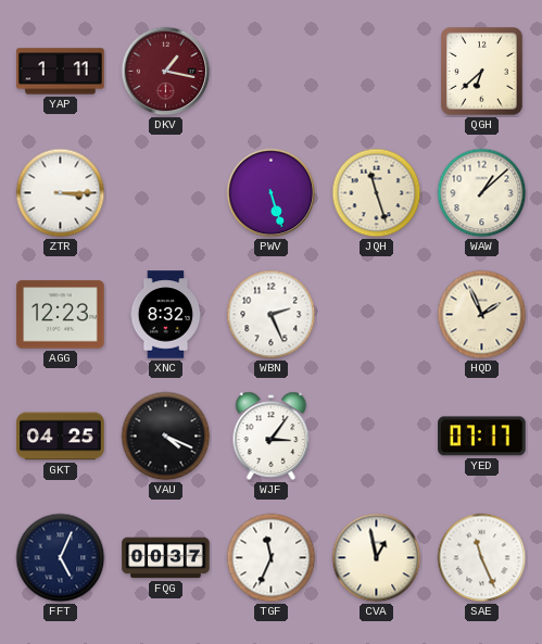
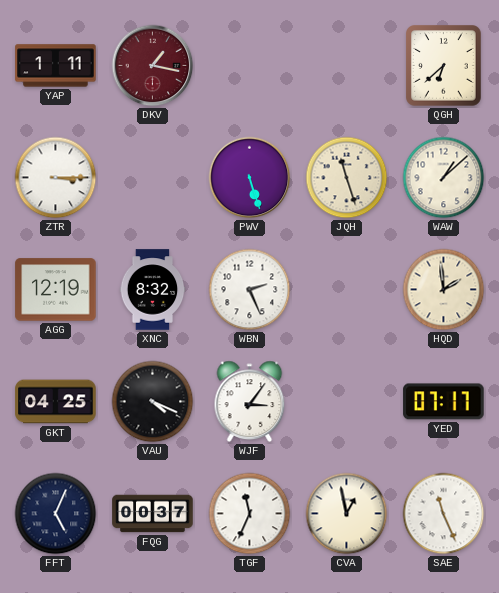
AGG: 12:23 -> 12:19
HQD: 1:56 -> 1:59
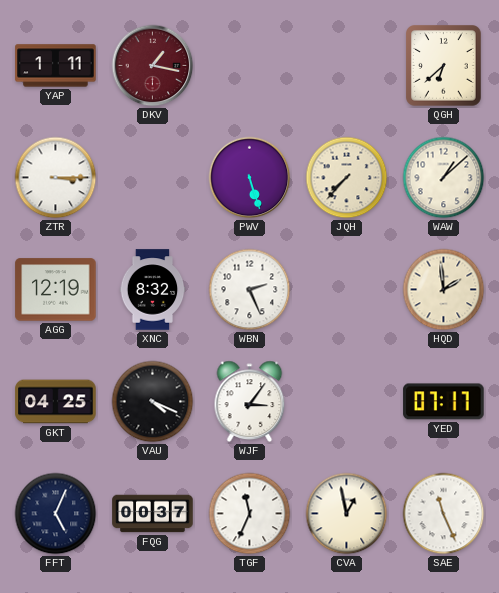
JQH: 11:27 -> 7:37
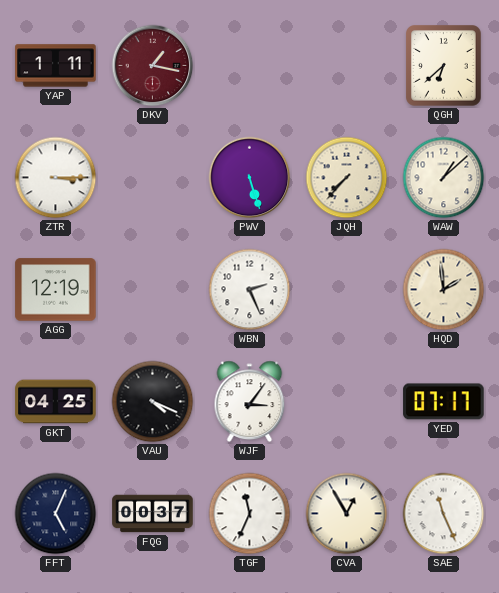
XNC: 8:32 -> none
CVA: 12:58 -> 12:55
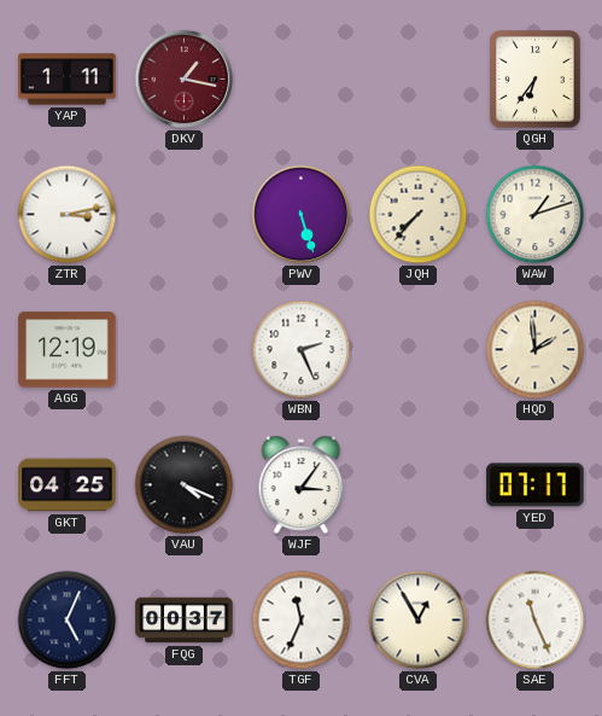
QGH: 6:38 -> 6:36
ZTR: 3:15 -> 3:13
WAW: 1:08 -> 1:12
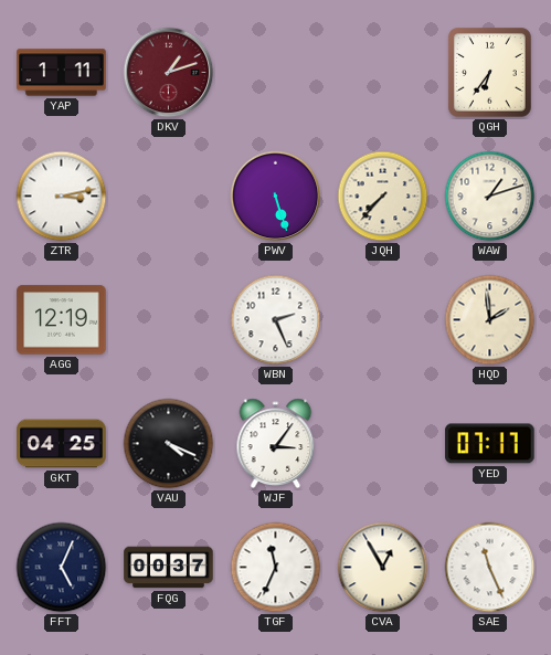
DKV: 1:17 -> 1:12
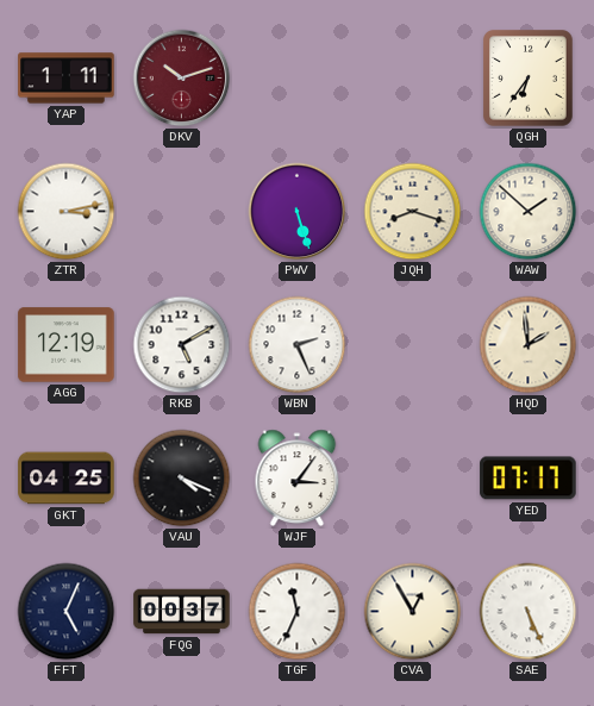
DKV: 1:12 -> 10:12
JQH: 7:37 -> 8:18
WAW: 1:12 -> 1:52
RKB: none -> 5:10
SAE: 11:26 -> 5:26
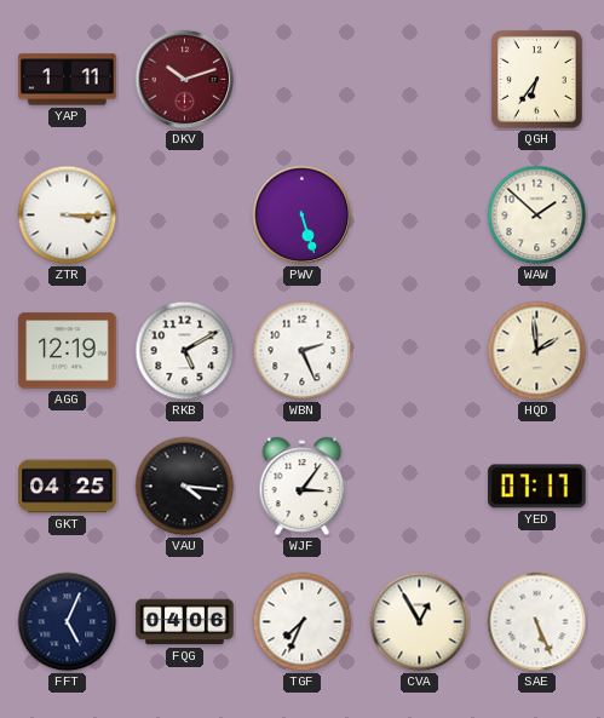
ZTR: 3:13 -> 3:15
JQH: 8:18 -> none
VAU: 4:19 -> 4:16
FQG: 00:37 -> 04:06
TGF: 11:34 -> 7:34
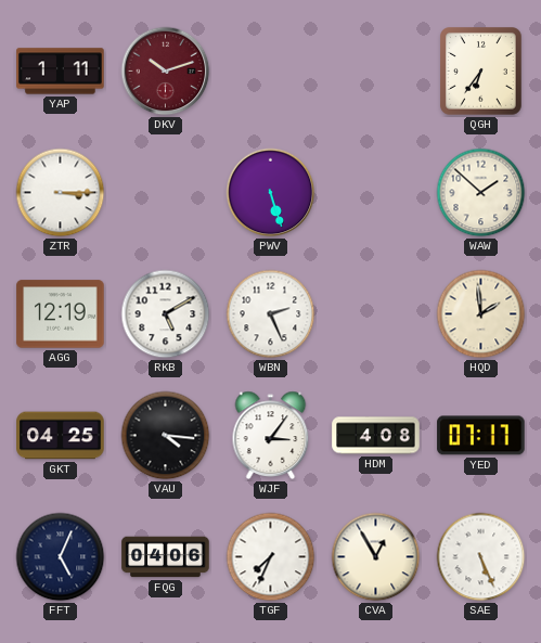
HDM: none -> 4:08
